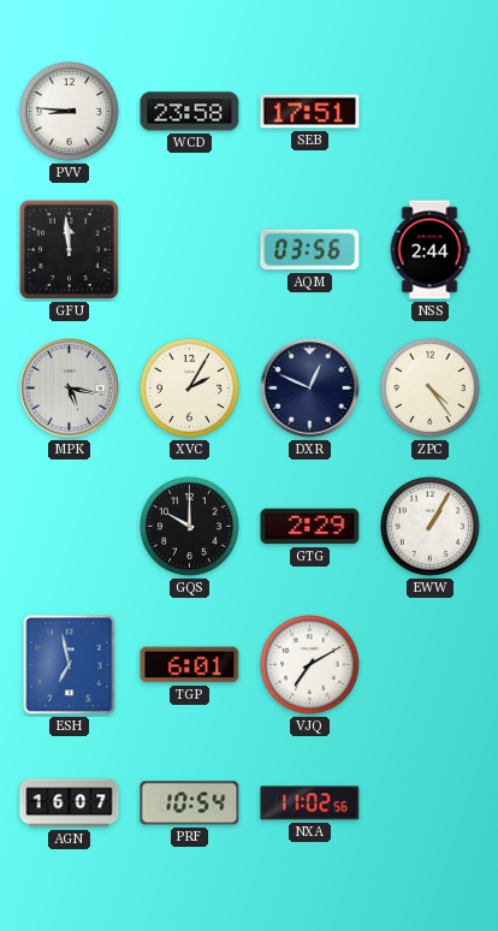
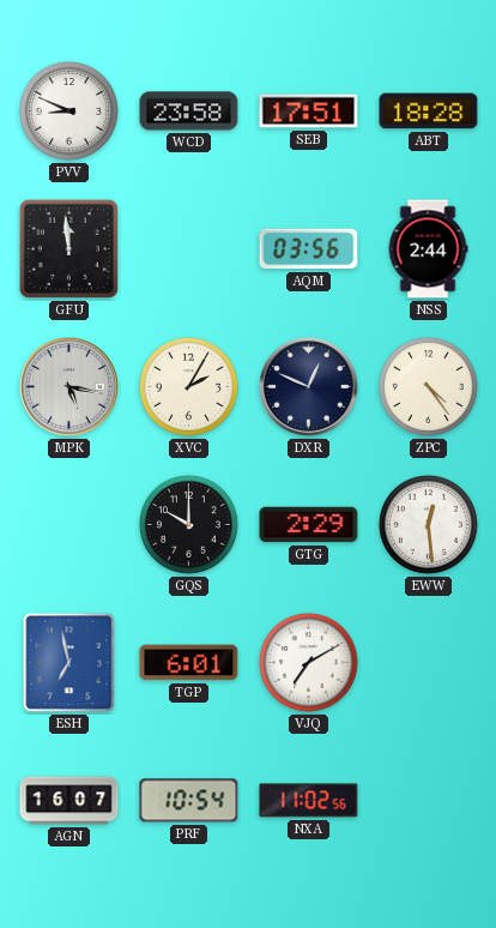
PVV: 8:46 -> 8:49
ABT: none -> 18:28
EWW: 1:05 -> 12:29
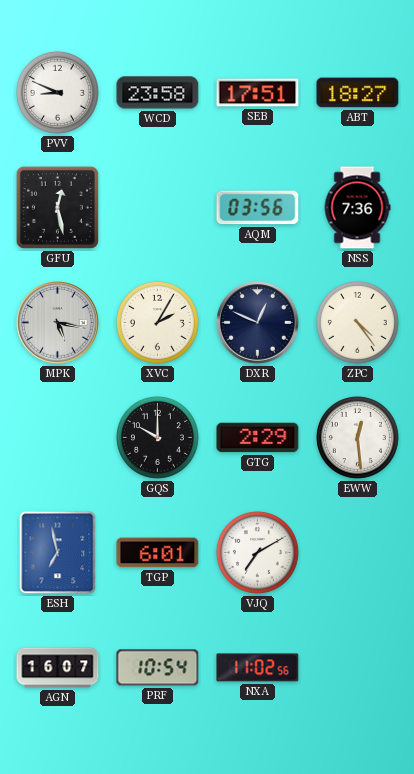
ABT: 18:28 -> 18:27
GFU: 11:59 -> 12:28
NSS: 2:44 -> 7:36
